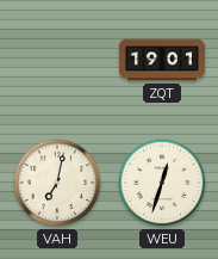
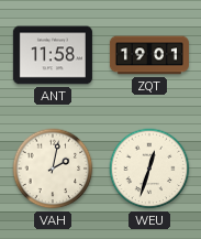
ANT: none -> 11:58
VAH: 7:02 -> 2:02
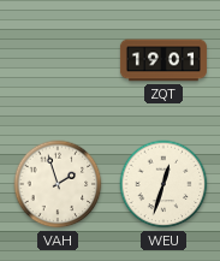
ANT: 11:58 -> none
VAH: 2:02 -> 1:57
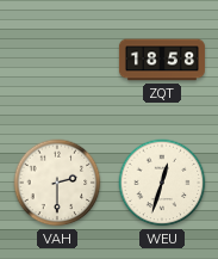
ZQT: 19:01 -> 18:58
VAH: 1:57 -> 2:30
